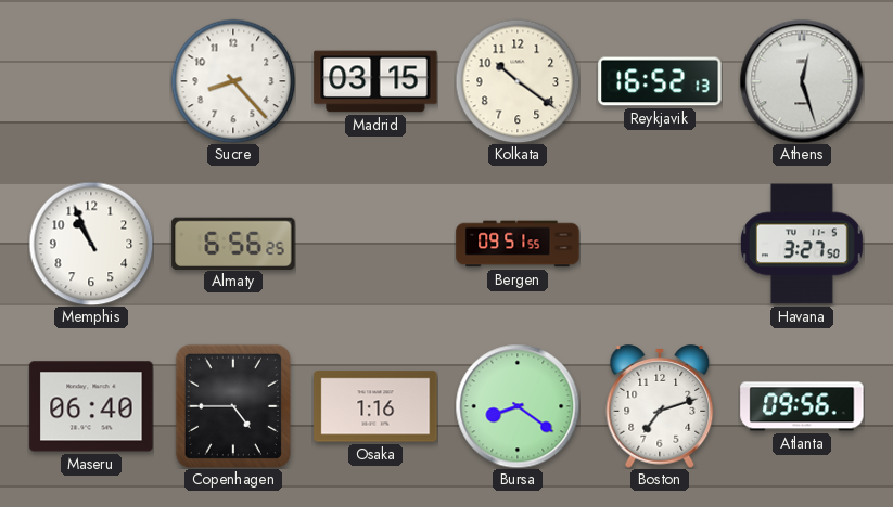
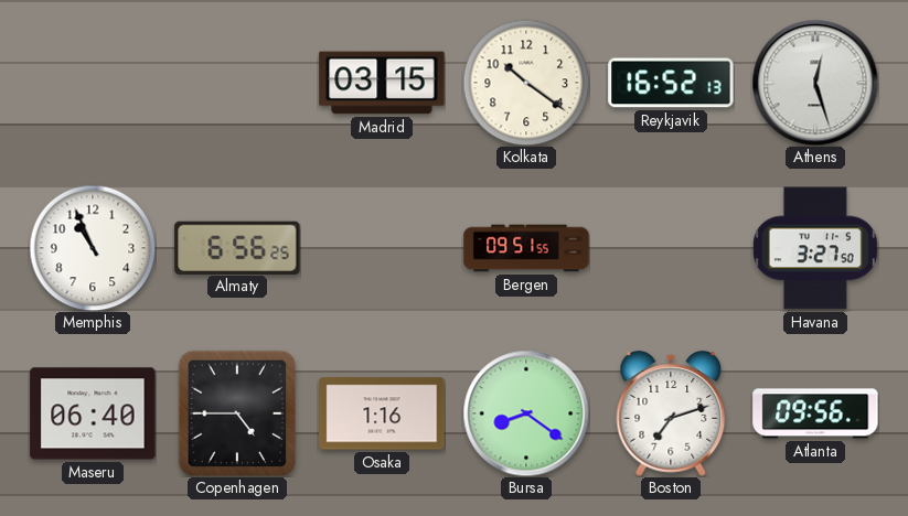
Sucre: 8:23 -> none
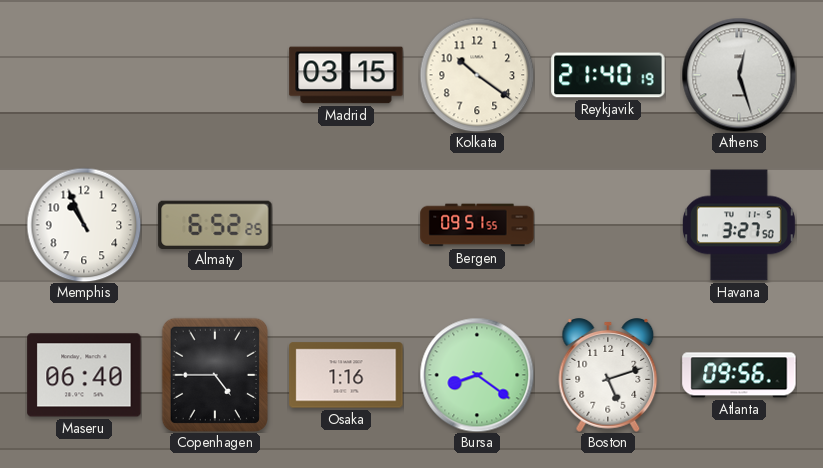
Reykjavik: 16:52 -> 21:40
Almaty: 6:56 -> 6:52
Boston: 7:12 -> 5:12
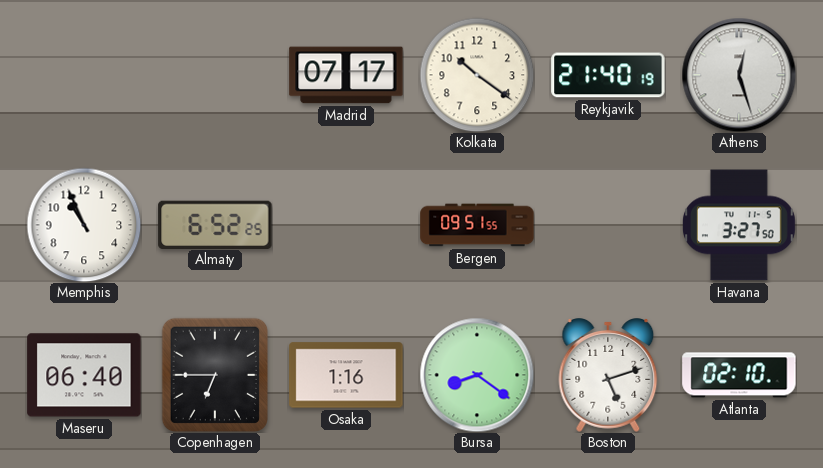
Madrid: 03:15 -> 07:17
Copenhagen: 4:45 -> 6:45
Atlanta: 09:56 -> 02:10
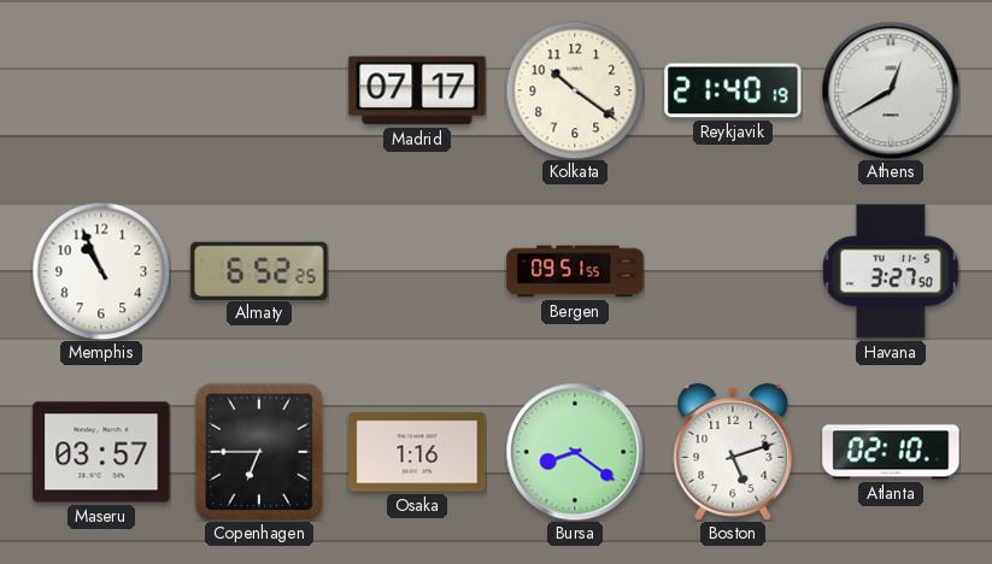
Athens: 12:27 -> 12:40
Maseru: 06:40 -> 03:57
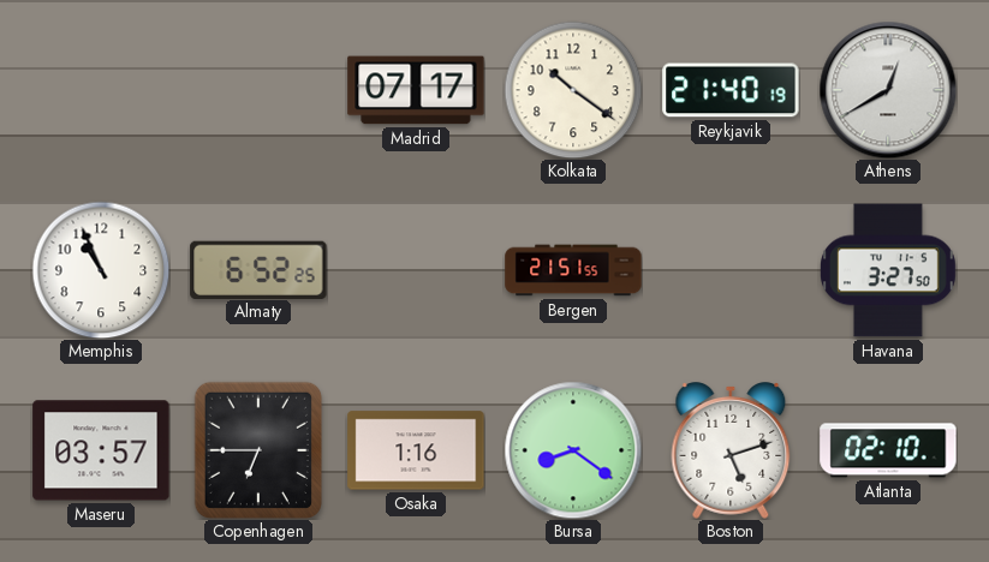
Bergen: 09:51 -> 21:51
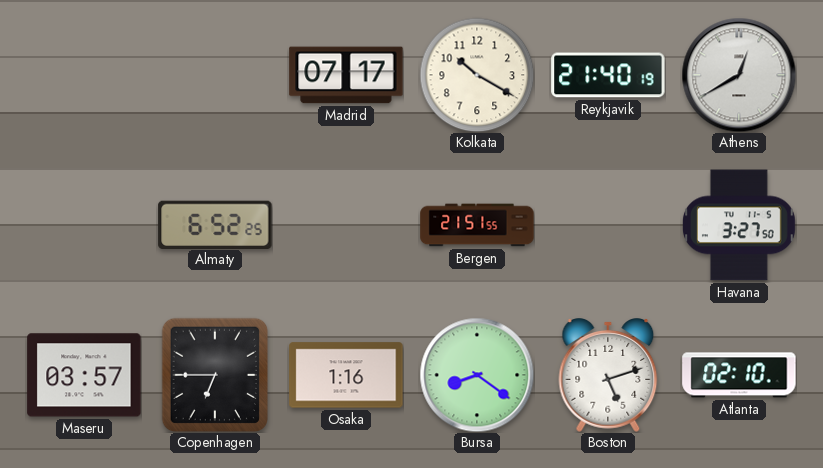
Kolkata: 10:21 -> 10:20
Memphis: 10:56 -> none
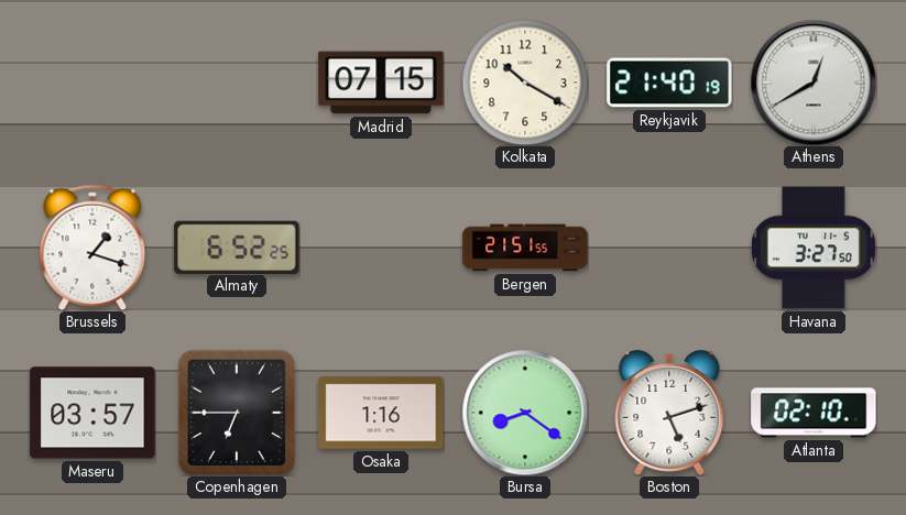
Madrid: 07:17 -> 07:15
Brussels: none -> 1:18
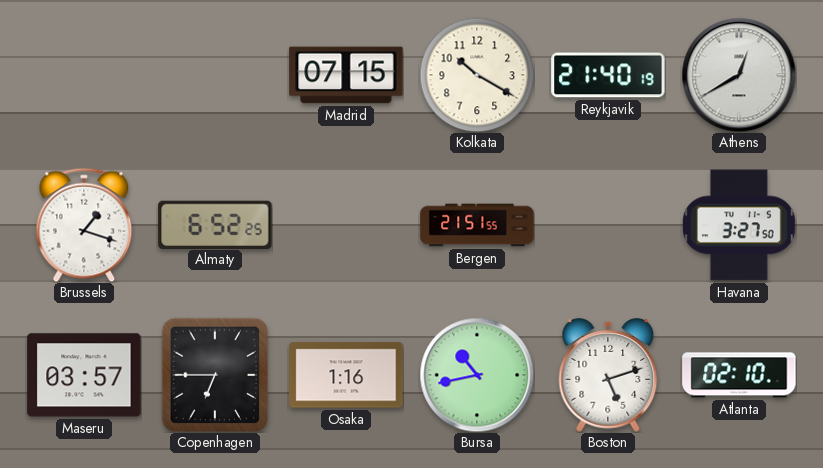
Bursa: 8:21 -> 10:43
